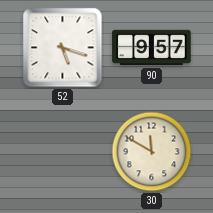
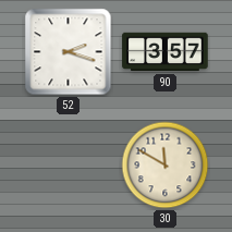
52: 5:18 -> 2:18
90: 9:57 -> 3:57
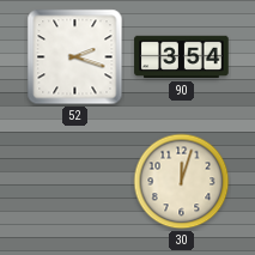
90: 3:57 -> 3:54
30: 11:50 -> 12:03
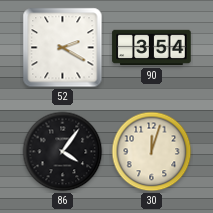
52: 2:18 -> 2:20
86: none -> 4:06
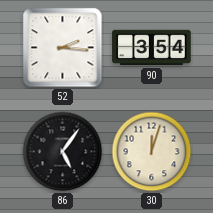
52: 2:20 -> 2:16
86: 4:06 -> 5:06
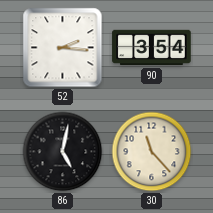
86: 5:06 -> 5:02
30: 12:03 -> 11:23
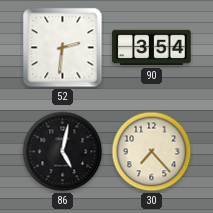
52: 2:16 -> 2:31
30: 11:23 -> 7:23
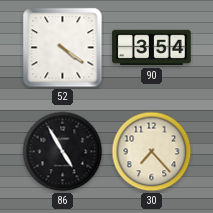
52: 2:31 -> 4:21
86: 5:02 -> 4:55
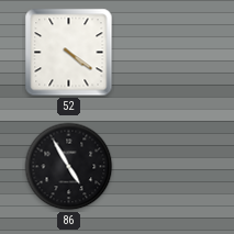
90: 3:54 -> none
30: 7:23 -> none
